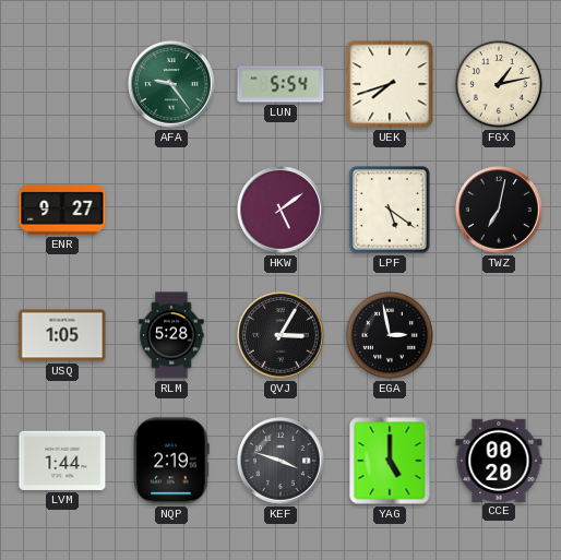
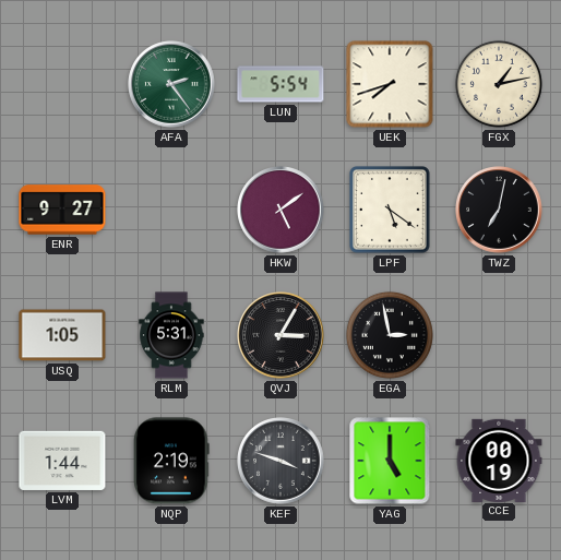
AFA: 9:24 -> 2:24
RLM: 5:28 -> 5:31
CCE: 00:20 -> 00:19
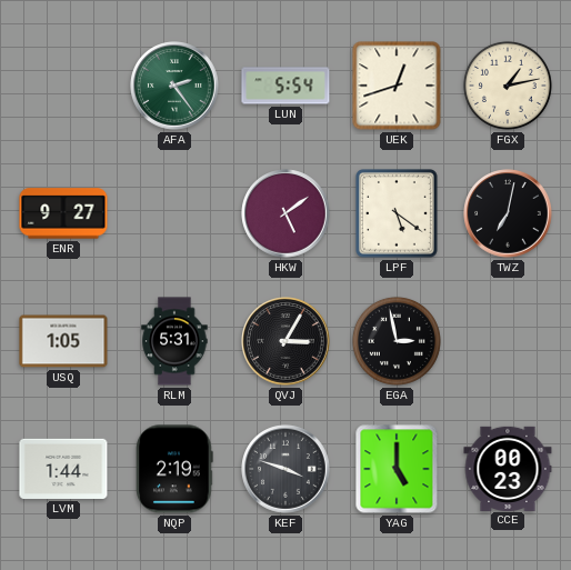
UEK: 7:42 -> 12:42
CCE: 00:19 -> 00:23
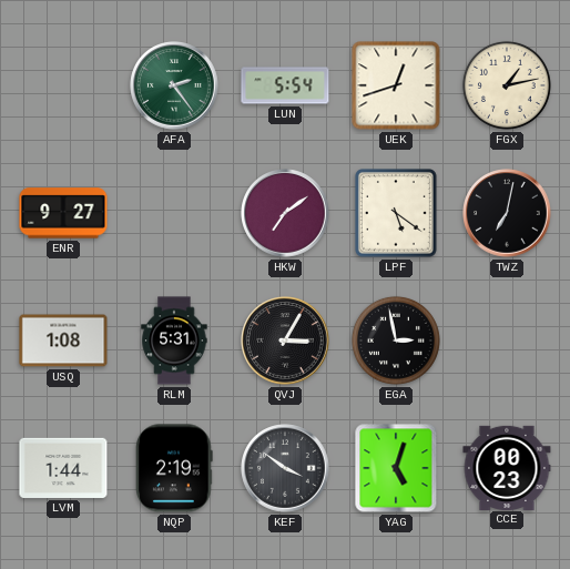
HKW: 5:09 -> 7:09
USQ: 1:05 -> 1:08
KEF: 3:48 -> 3:51
YAG: 5:00 -> 5:03
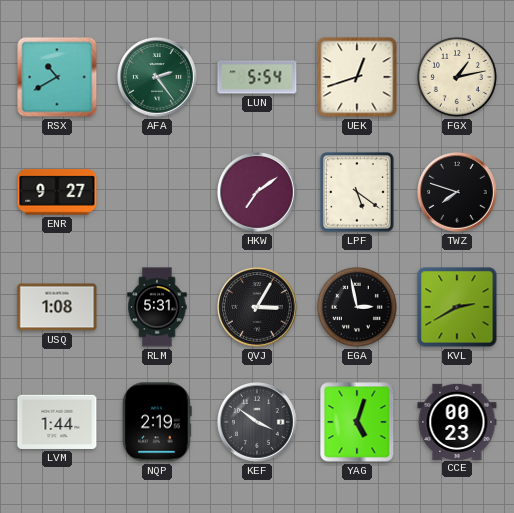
RSX: none -> 10:40
TWZ: 7:02 -> 7:48
KVL: none -> 2:40
